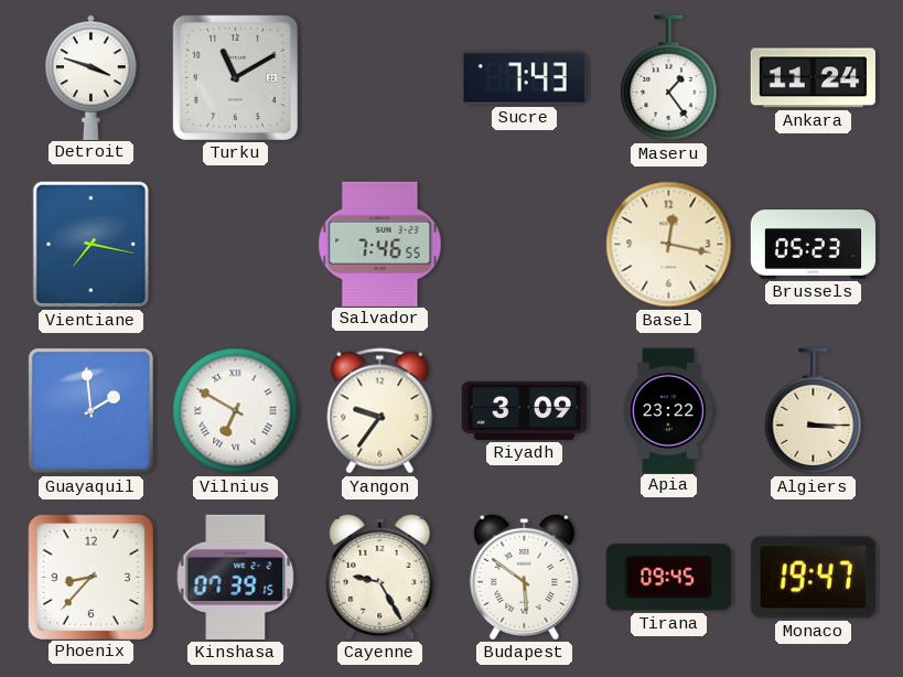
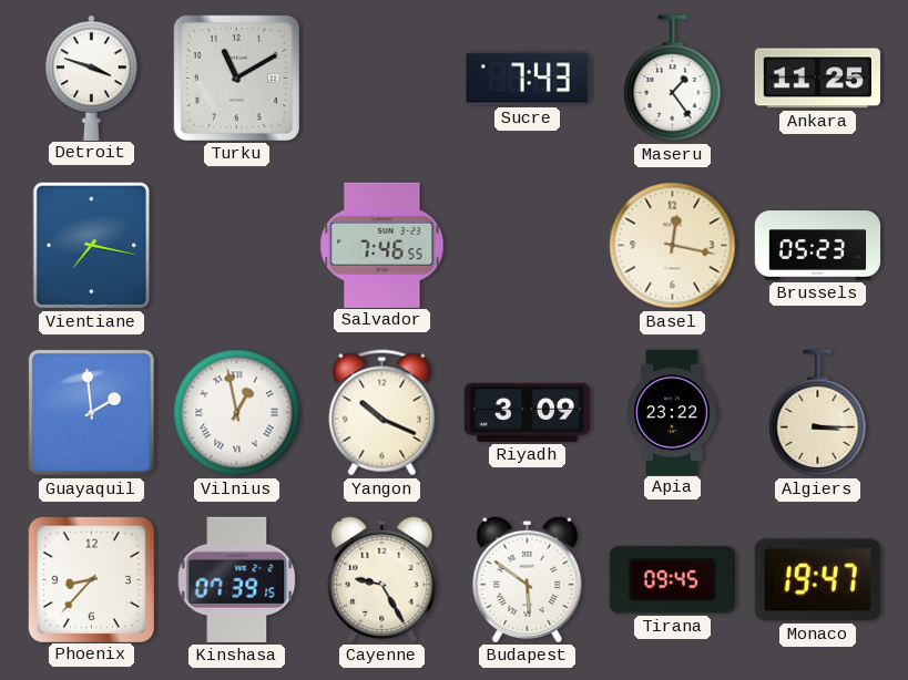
Ankara: 11:24 -> 11:25
Vilnius: 6:50 -> 12:58
Yangon: 9:36 -> 10:19
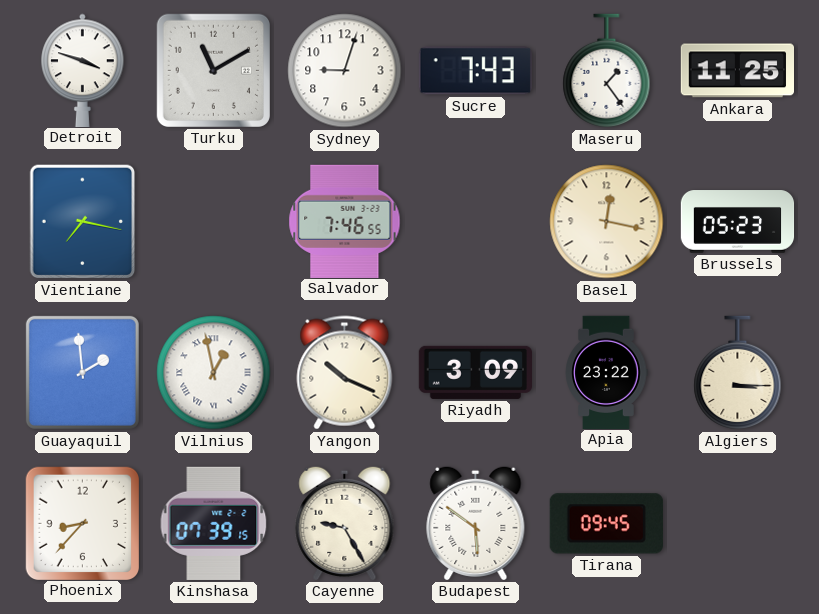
Sydney: none -> 9:03
Monaco: 19:47 -> none
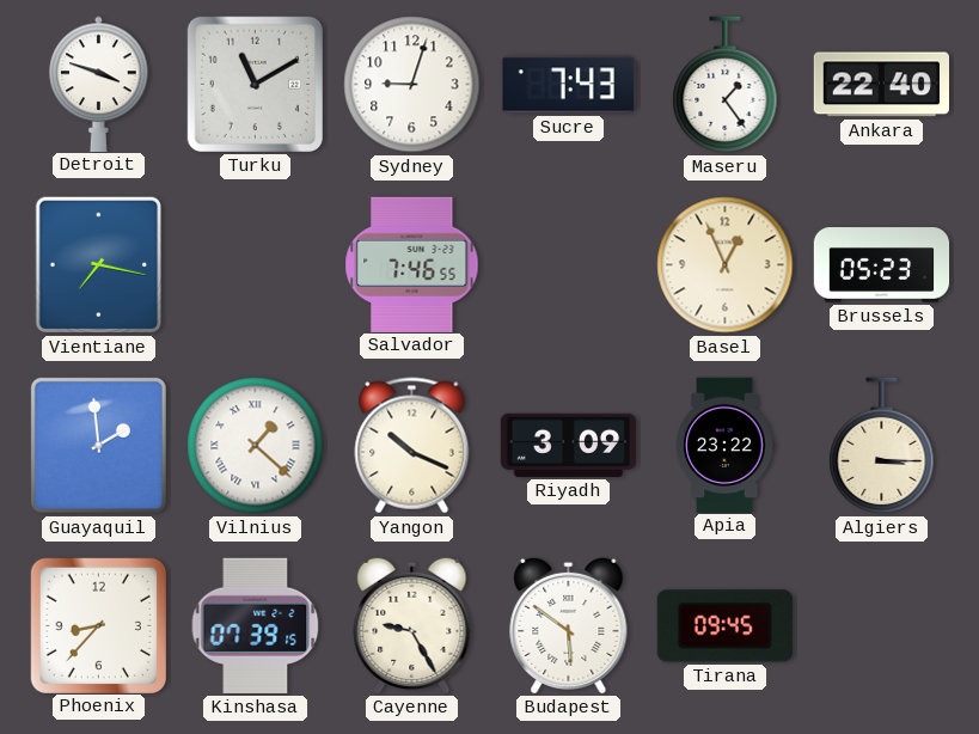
Ankara: 11:25 -> 22:40
Basel: 12:17 -> 12:56
Vilnius: 12:58 -> 1:22
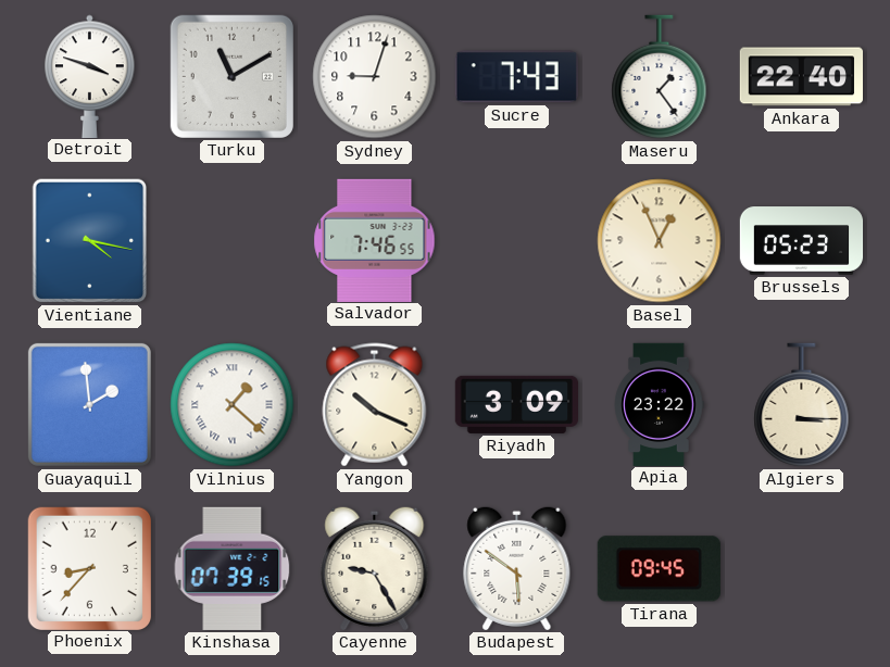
Vientiane: 7:17 -> 4:17
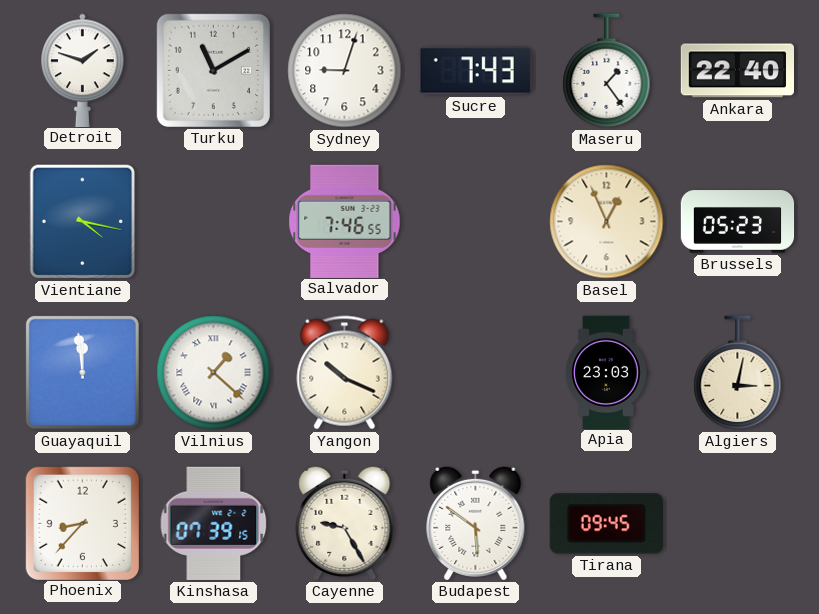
Detroit: 3:48 -> 1:48
Guayaquil: 1:59 -> 11:59
Riyadh: 3:09 -> none
Apia: 23:22 -> 23:03
Algiers: 3:15 -> 3:02
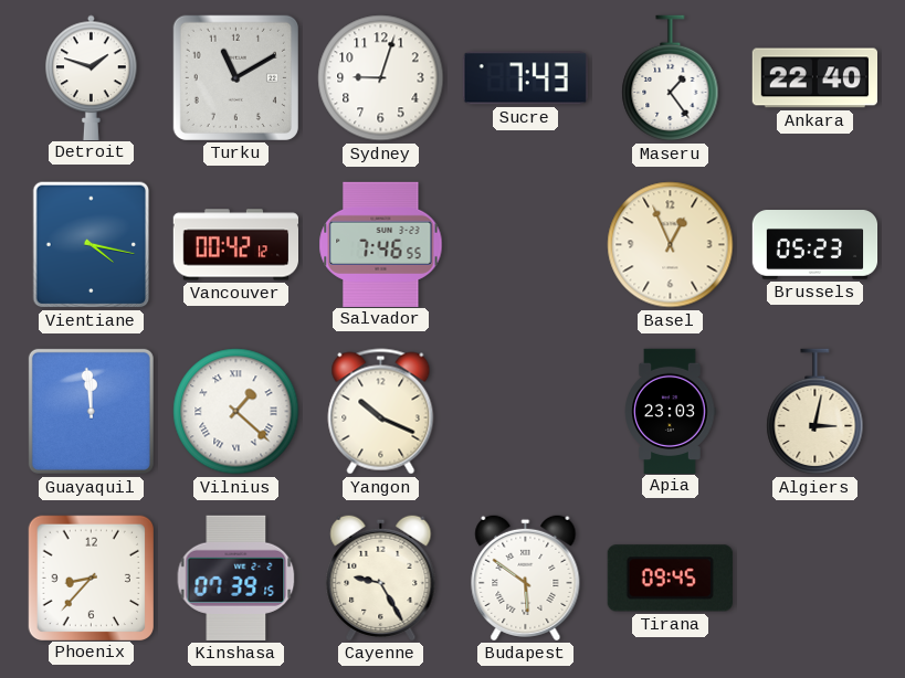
Vancouver: none -> 00:42
